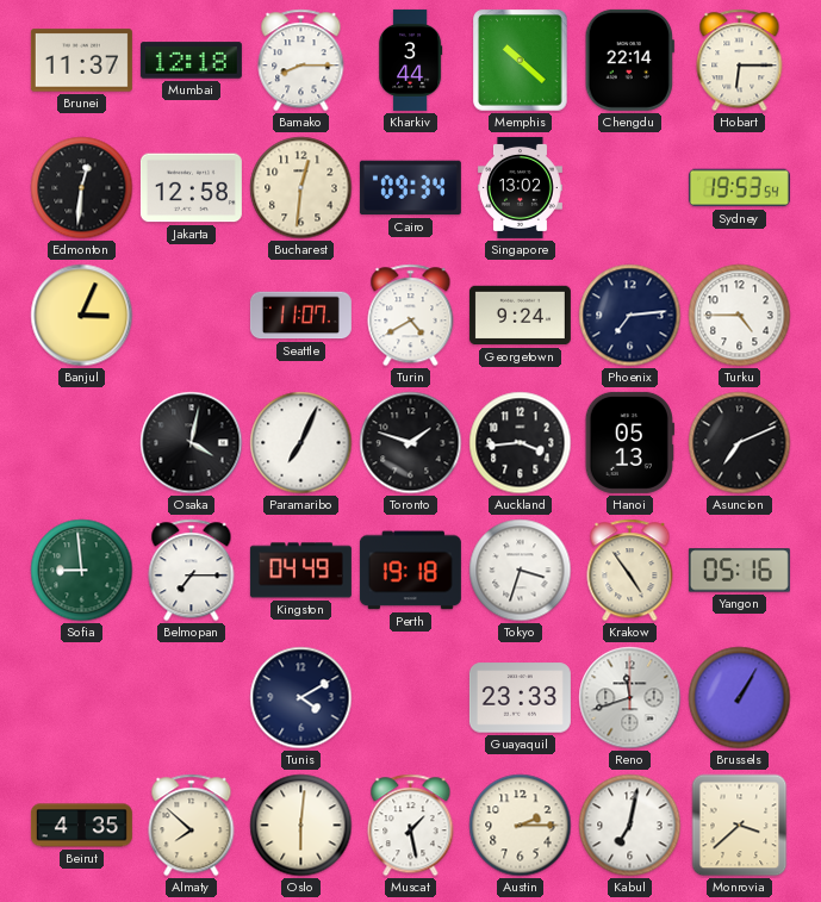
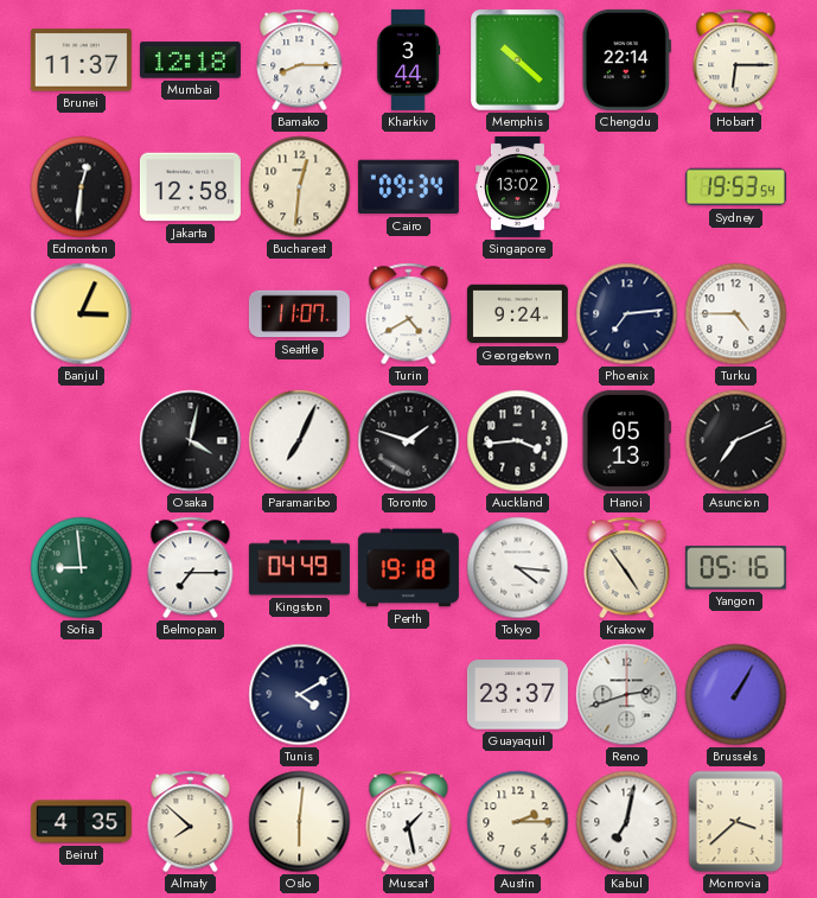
Tokyo: 3:33 -> 4:16
Guayaquil: 23:33 -> 23:37
Reno: 11:42 -> 2:42
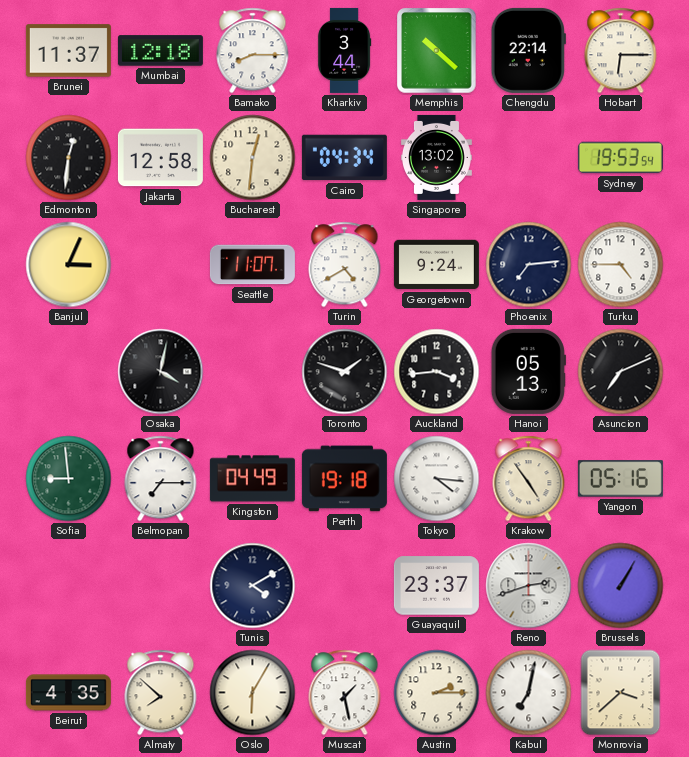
Cairo: 09:34 -> 04:34
Paramaribo: 7:04 -> none
Oslo: 6:01 -> 6:05
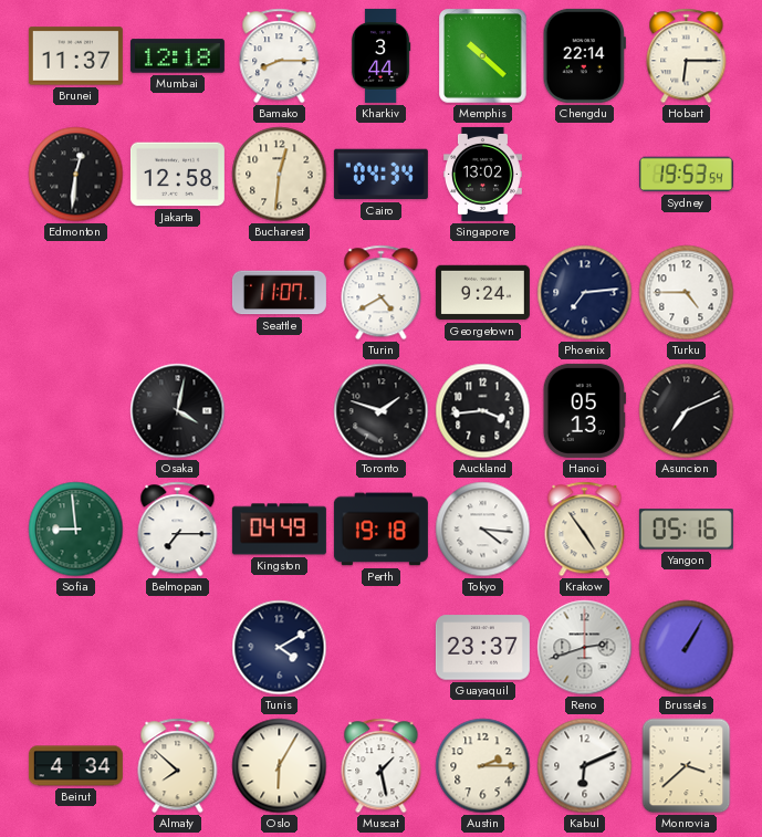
Banjul: 3:04 -> none
Beirut: 4:35 -> 4:34
Kabul: 7:02 -> 6:11
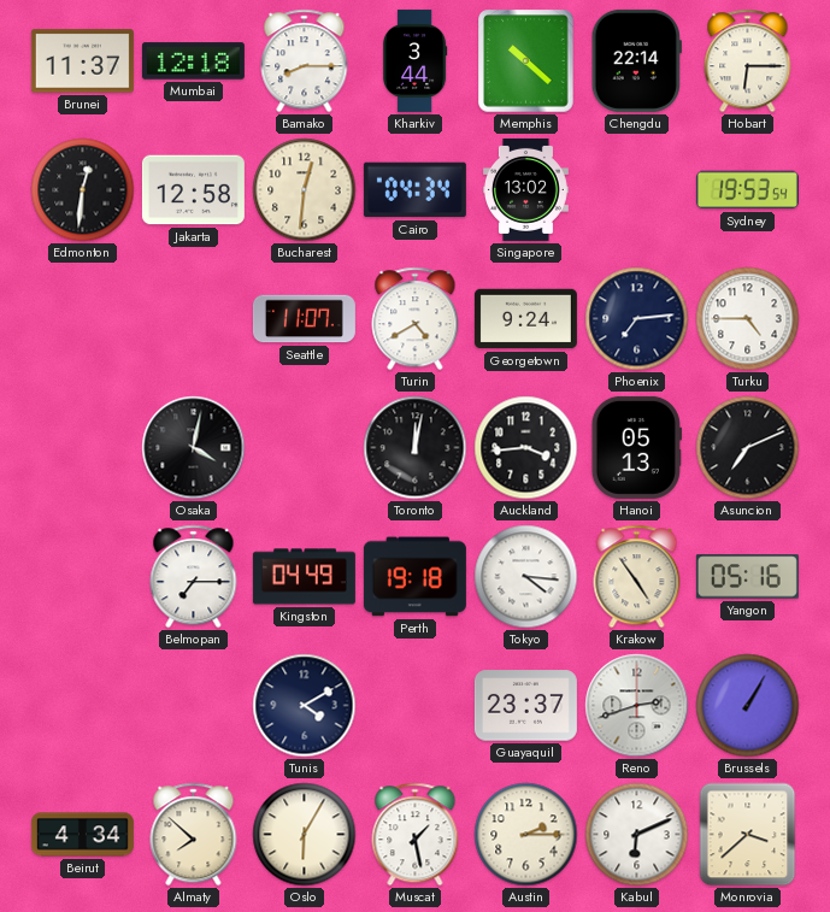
Toronto: 1:48 -> 12:02
Sofia: 8:59 -> none
